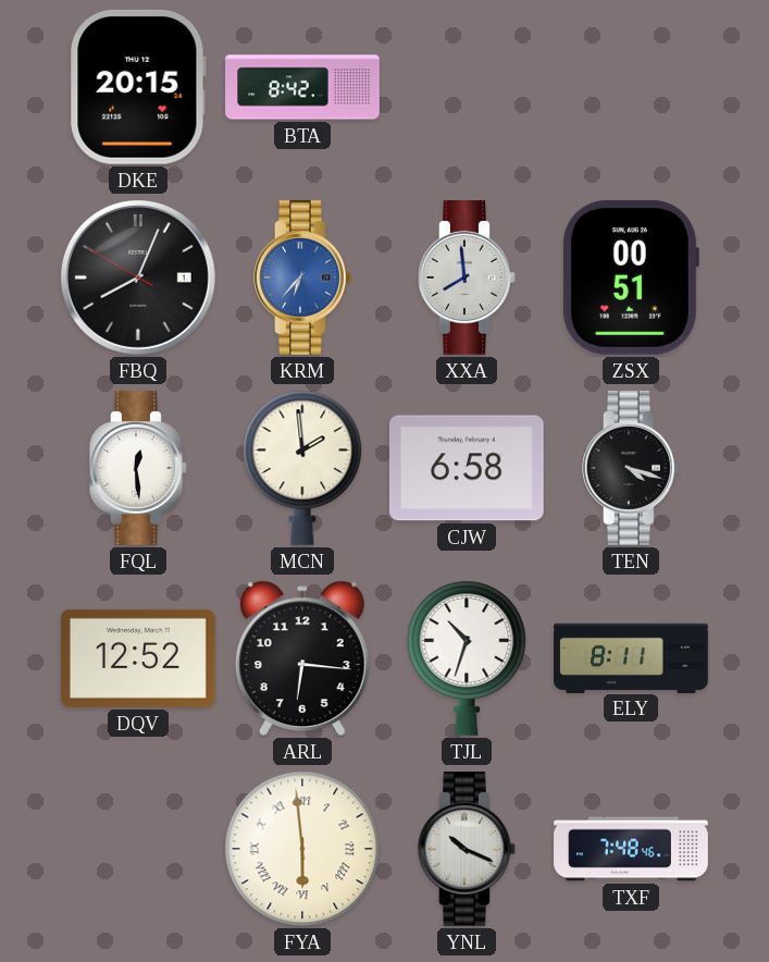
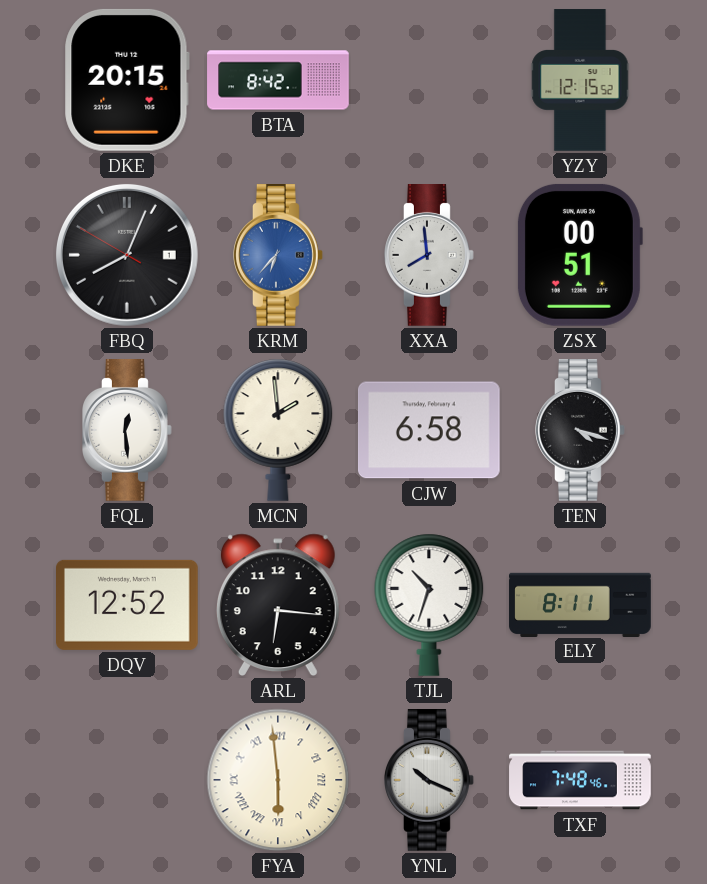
YZY: none -> 12:15
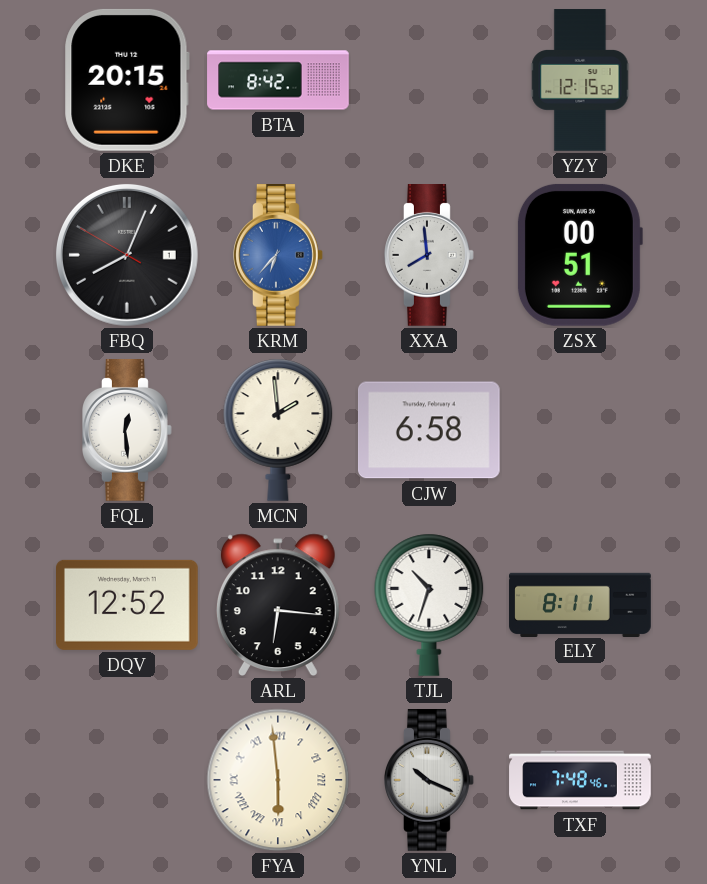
TEN: 4:18 -> none
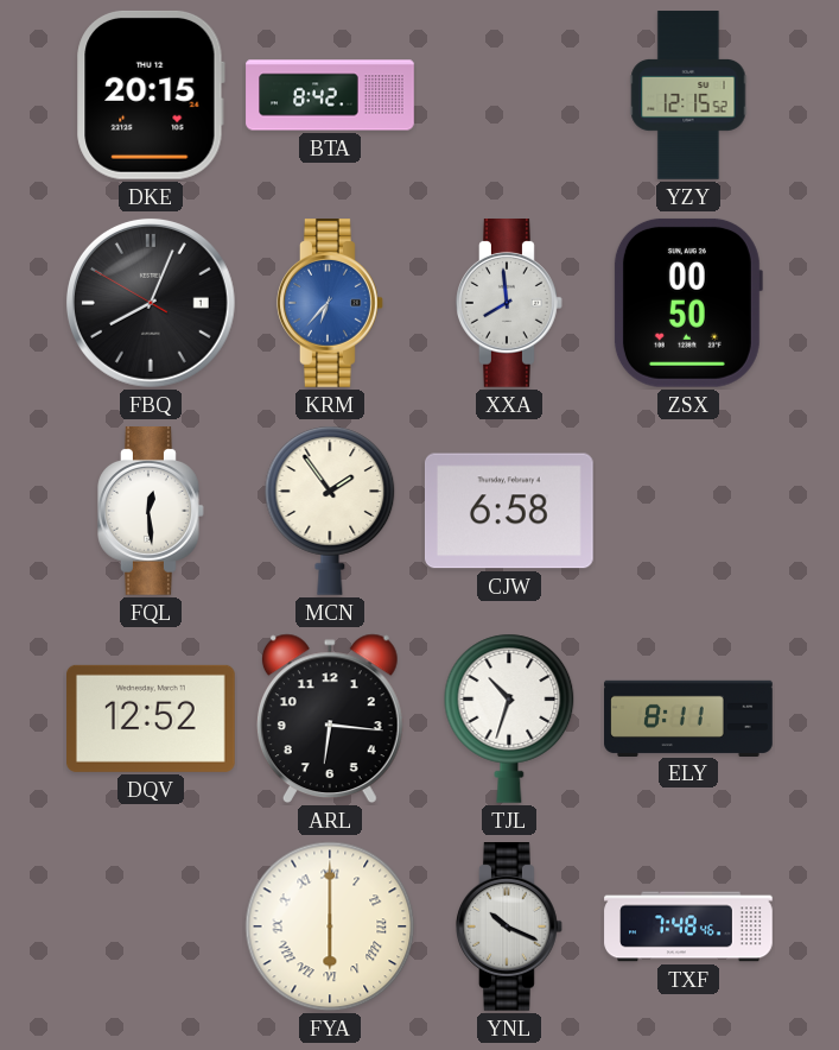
ZSX: 00:51 -> 00:50
MCN: 1:59 -> 1:54
FYA: 5:59 -> 6:00
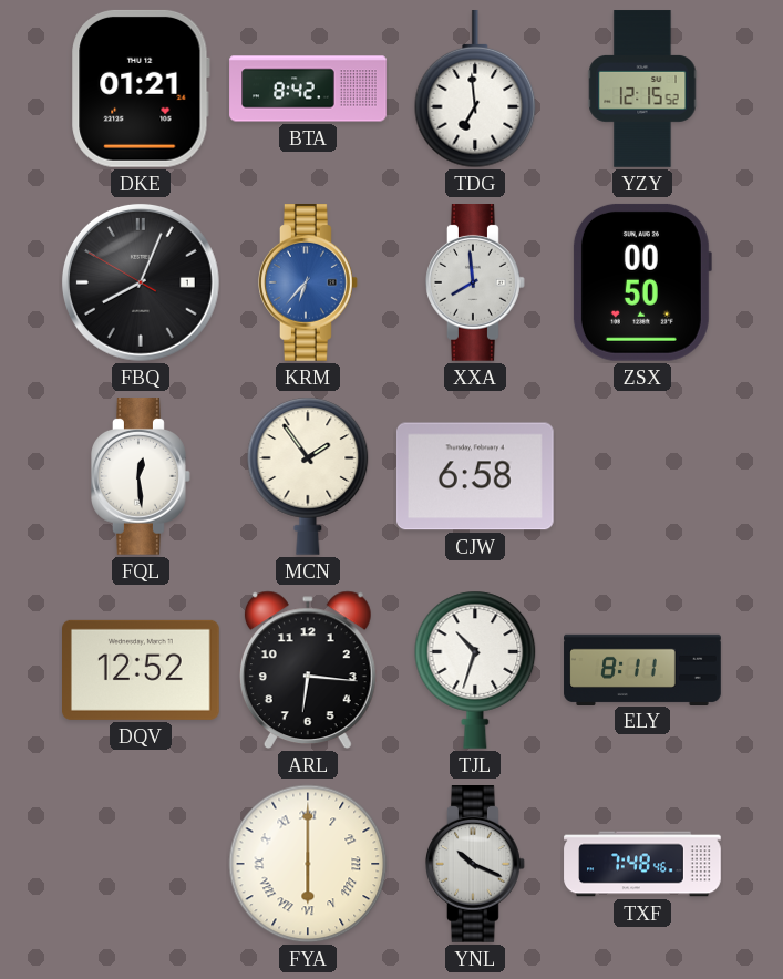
DKE: 20:15 -> 01:21
TDG: none -> 6:59
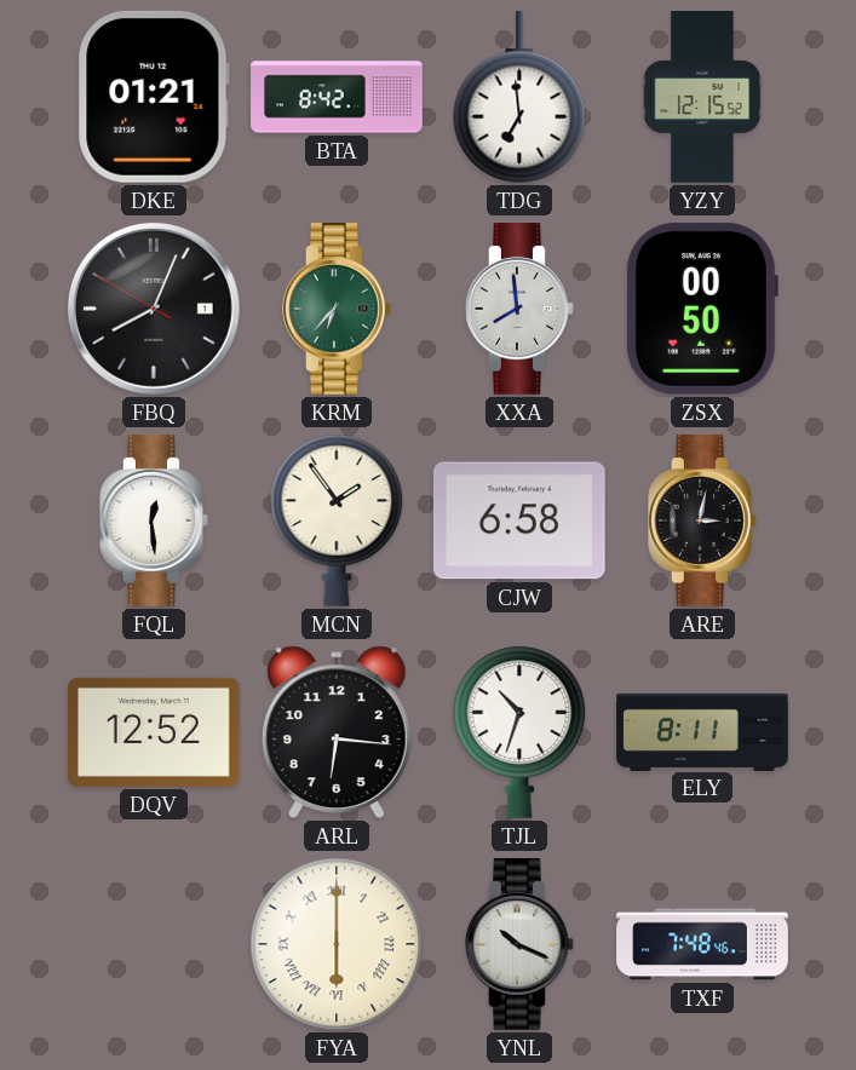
KRM dial: blue -> green
ARE: none -> 3:02
